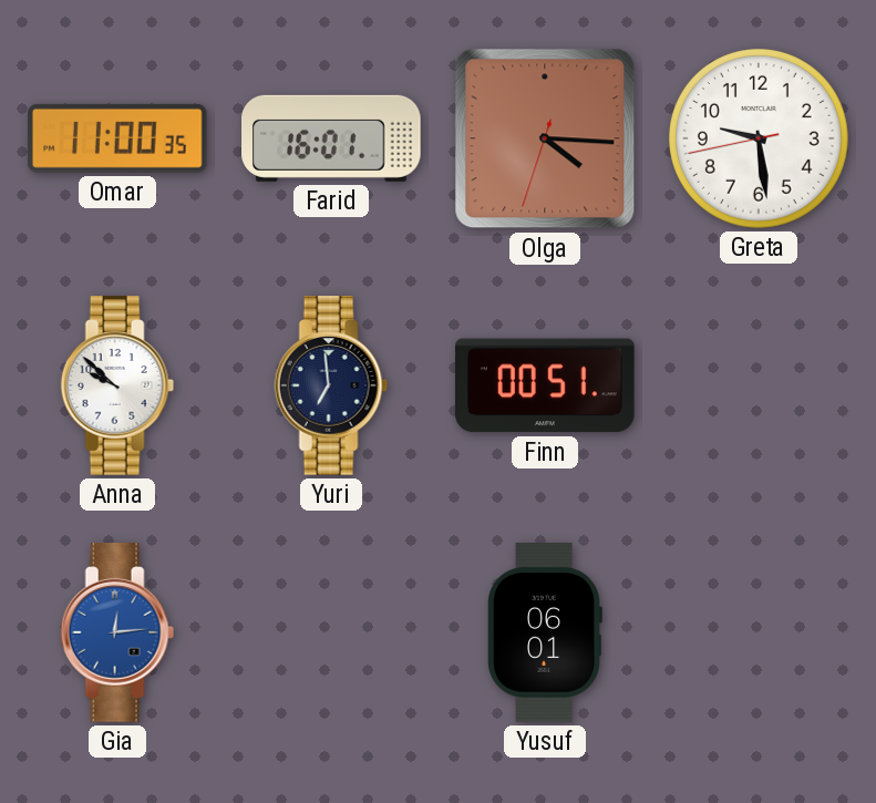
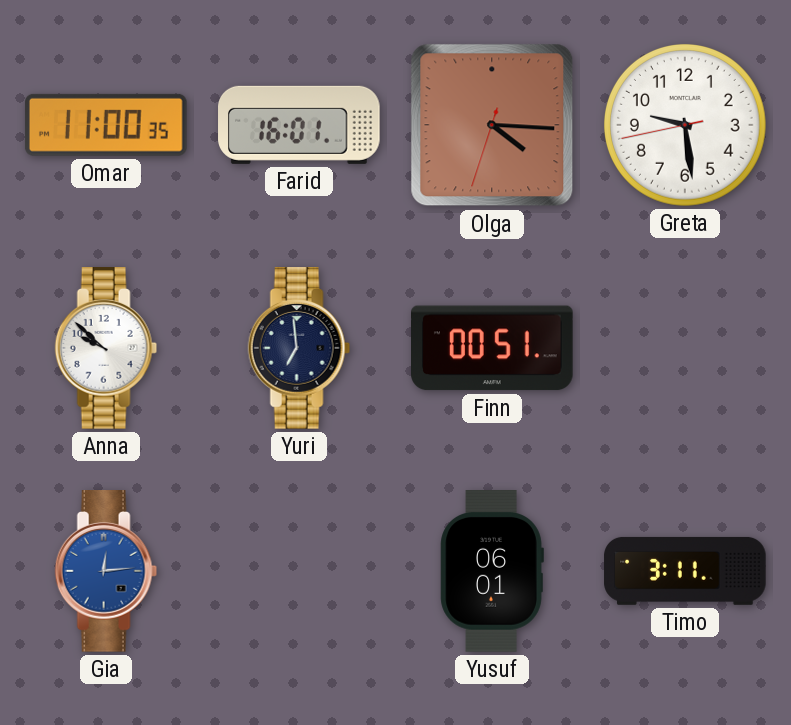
Timo: none -> 3:11
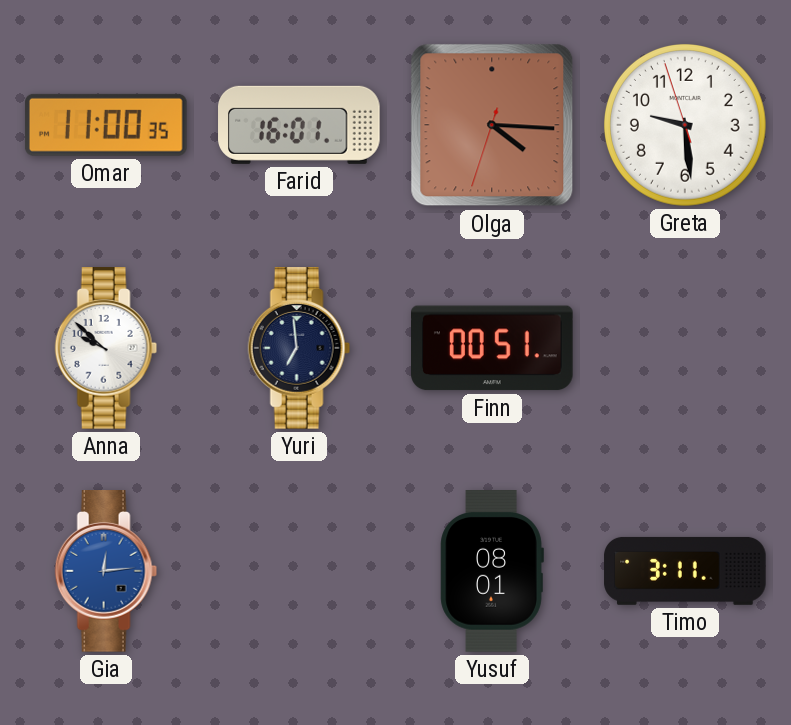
Greta: 9:28:43 -> 9:28:57
Yusuf: 06:01 -> 08:01
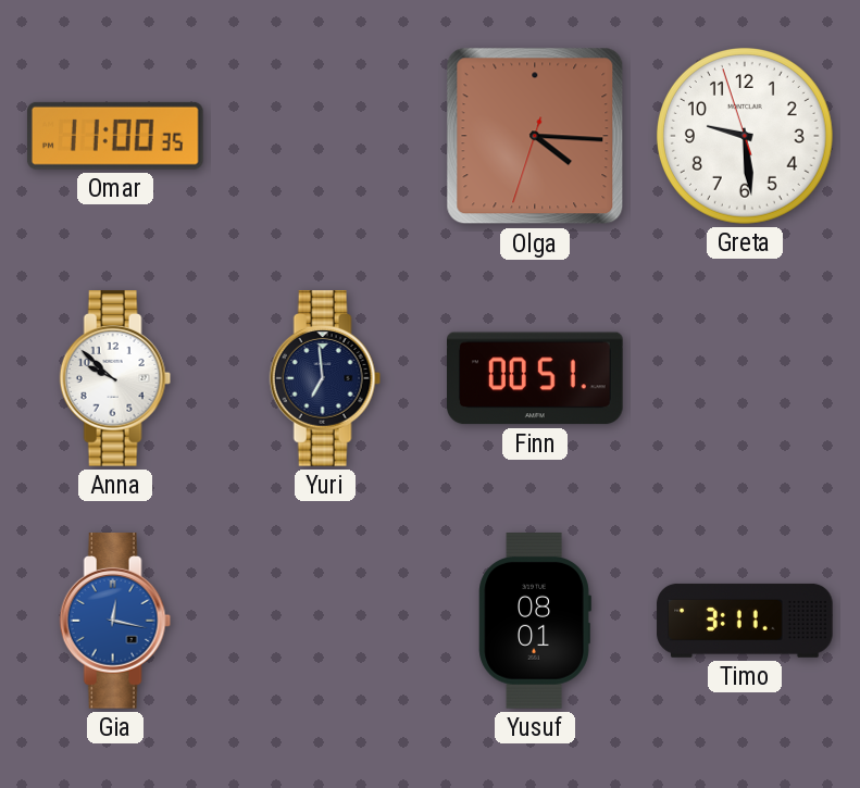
Farid: 16:01 -> none
Gia: 12:14 -> 12:17
